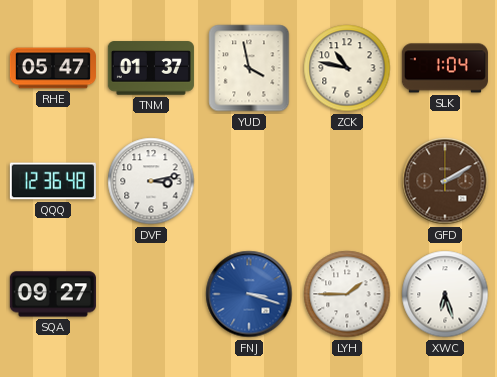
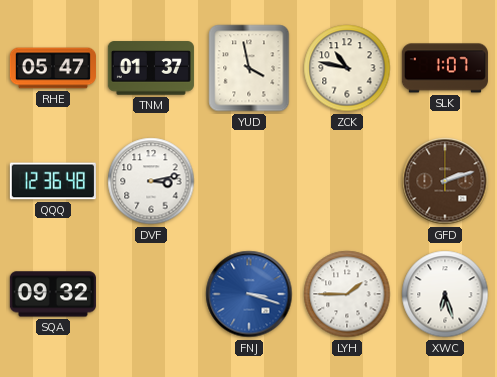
SLK: 1:04 -> 1:07
GFD: 2:10 -> 2:12
SQA: 09:27 -> 09:32
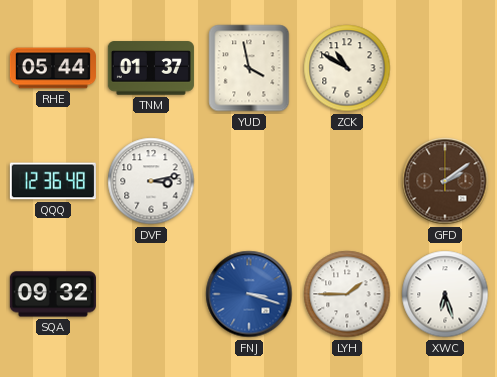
RHE: 05:47 -> 05:44
ZCK: 10:47 -> 10:50
SLK: 1:07 -> none
GFD: 2:12 -> 2:09
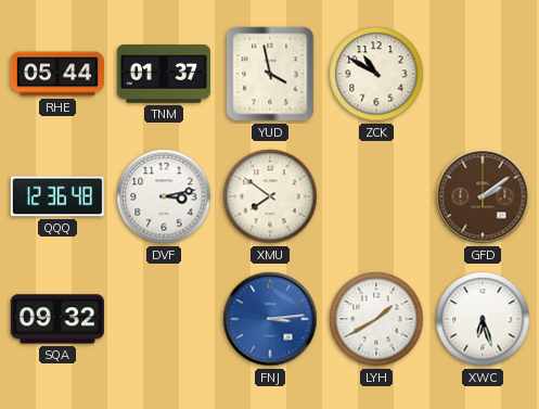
XMU: none -> 7:51
FNJ: 3:18 -> 3:14
LYH: 1:45 -> 1:40
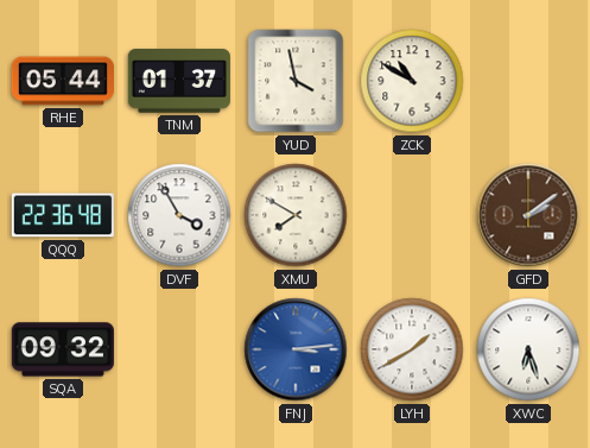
QQQ: 12:36 -> 22:36
DVF: 3:13 -> 3:55
XMU: 7:51 -> 7:50
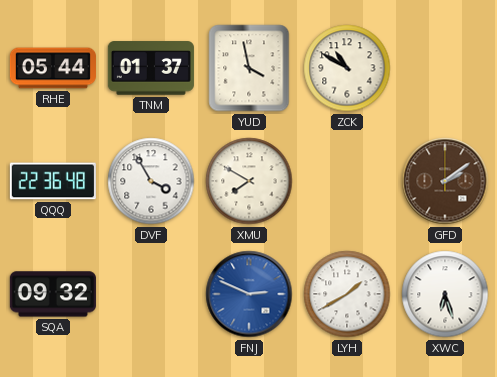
FNJ: 3:14 -> 2:49
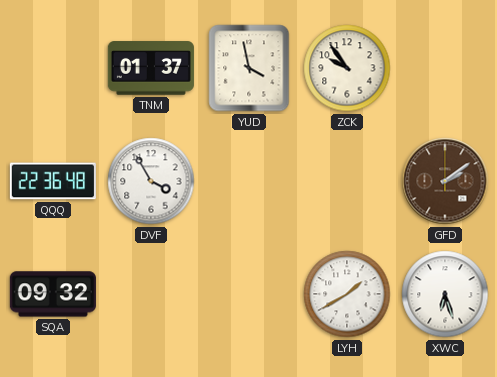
RHE: 05:44 -> none
ZCK: 10:50 -> 9:54
XMU: 7:50 -> none
FNJ: 2:49 -> none
